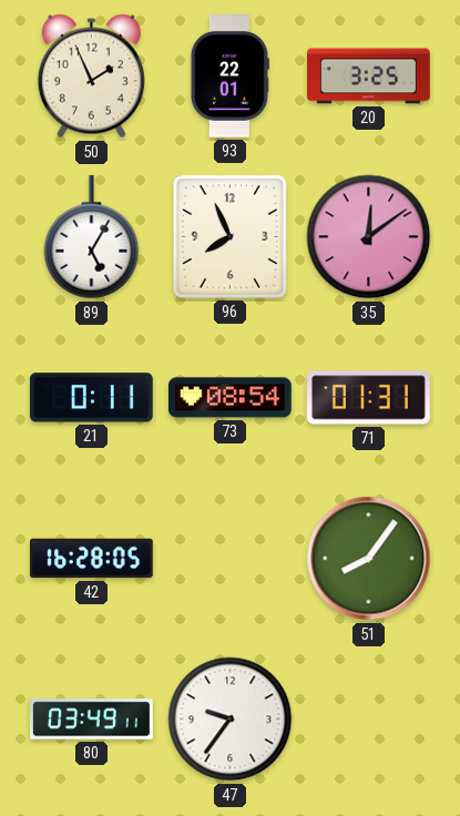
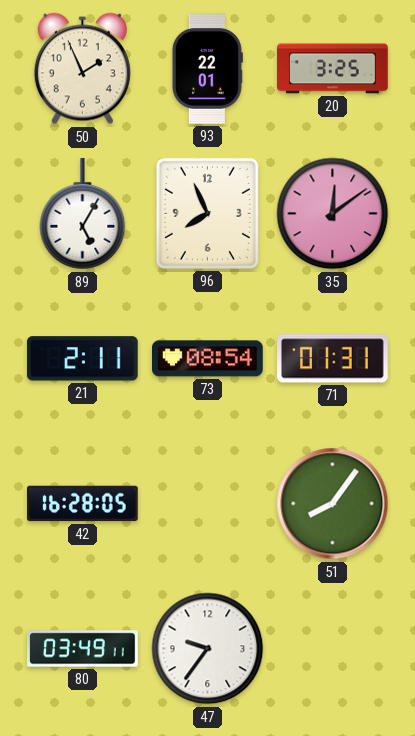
21: 0:11 -> 2:11
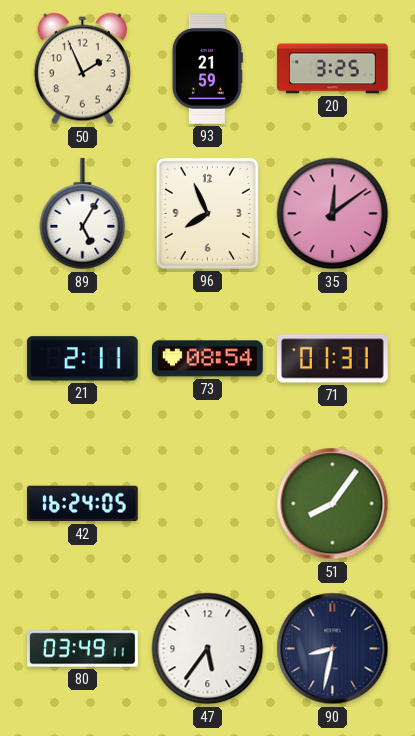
93: 22:01 -> 21:59
42: 16:28 -> 16:24
47: 9:36 -> 5:36
90: none -> 8:32
